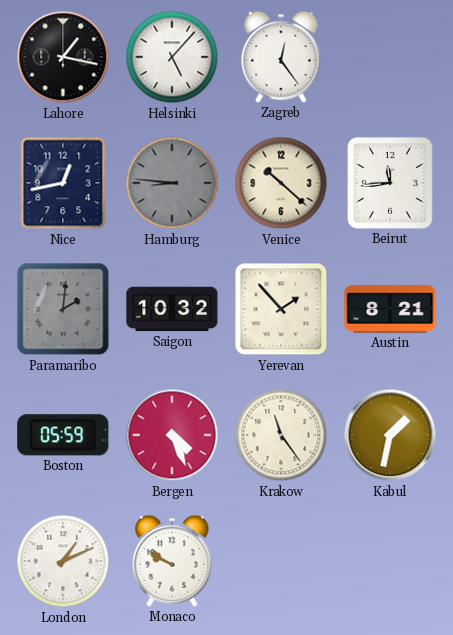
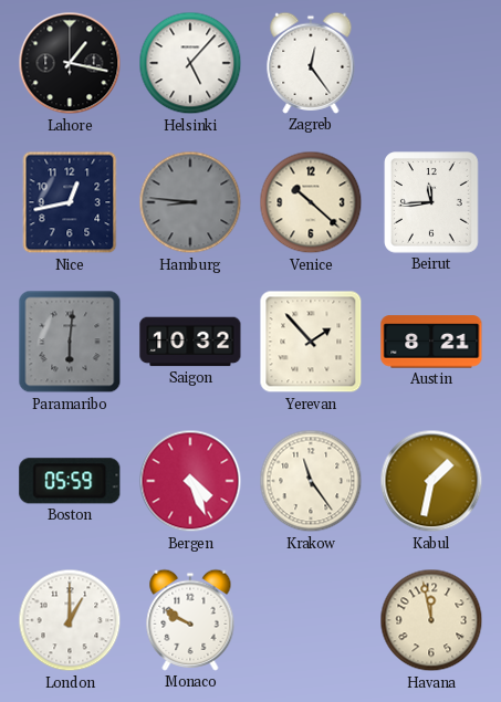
Paramaribo: 2:01 -> 6:01
London: 1:11 -> 1:00
Havana: none -> 11:58
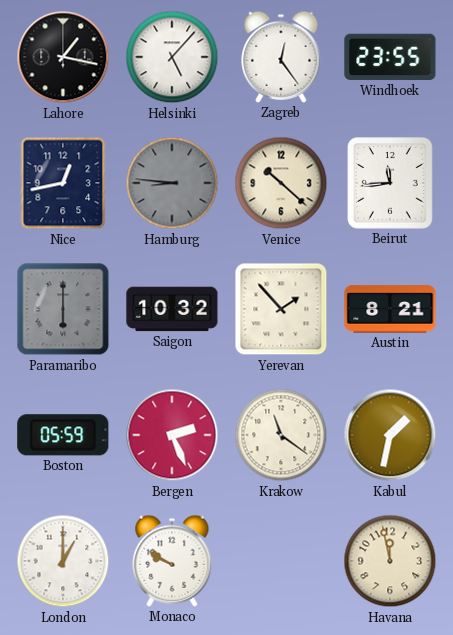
Windhoek: none -> 23:55
Paramaribo: 6:01 -> 6:00
Bergen: 4:26 -> 2:26
Krakow: 11:24 -> 11:21
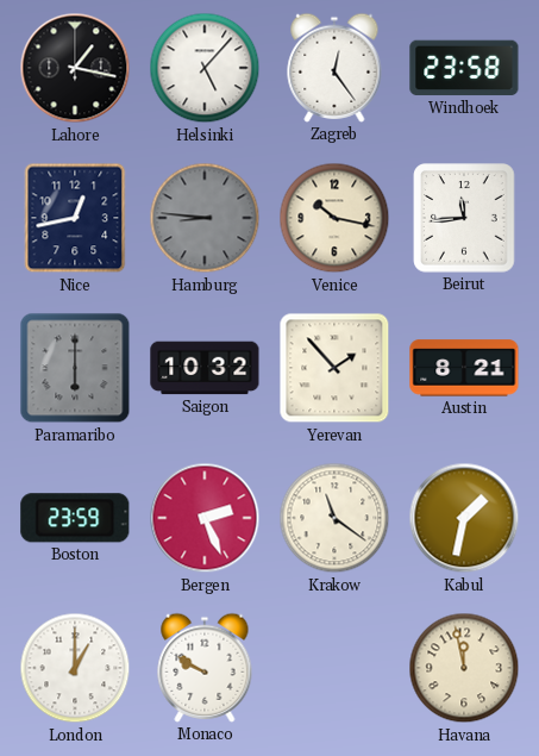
Windhoek: 23:55 -> 23:58
Venice: 10:22 -> 10:17
Boston: 05:59 -> 23:59
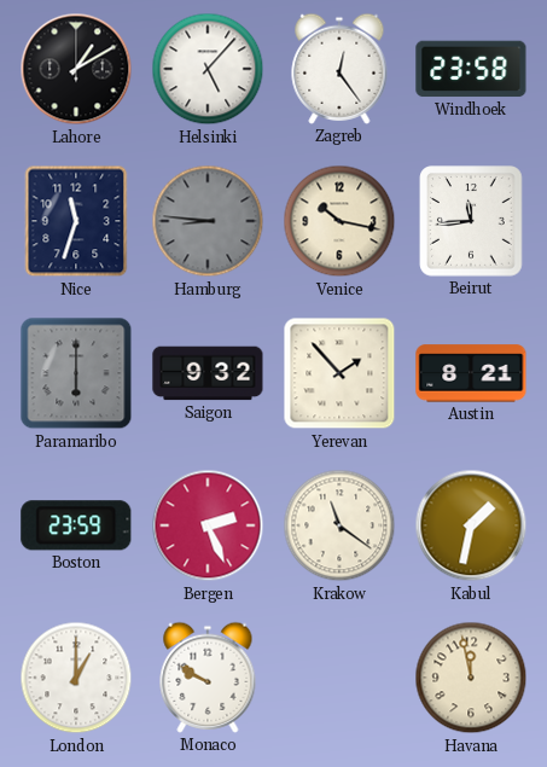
Lahore: 1:17 -> 1:10
Nice: 12:43 -> 11:33
Saigon: 10:32 -> 9:32
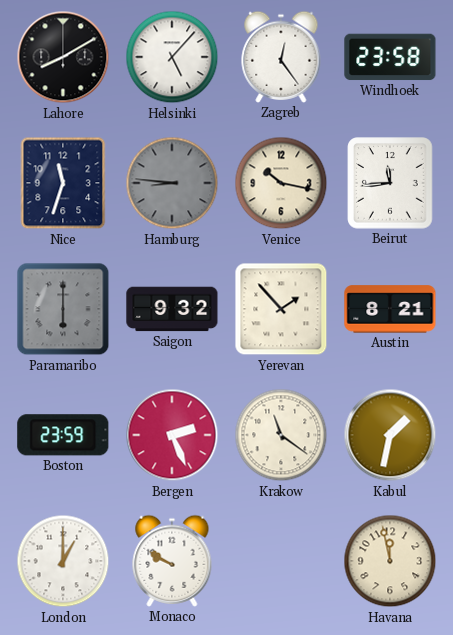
Lahore: 1:10 -> 8:10
